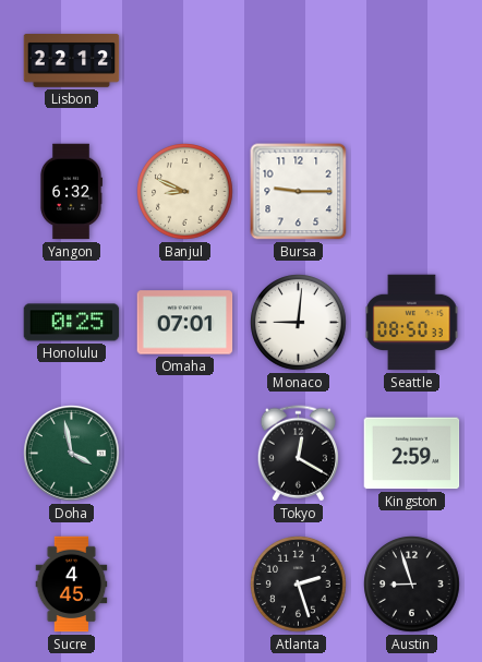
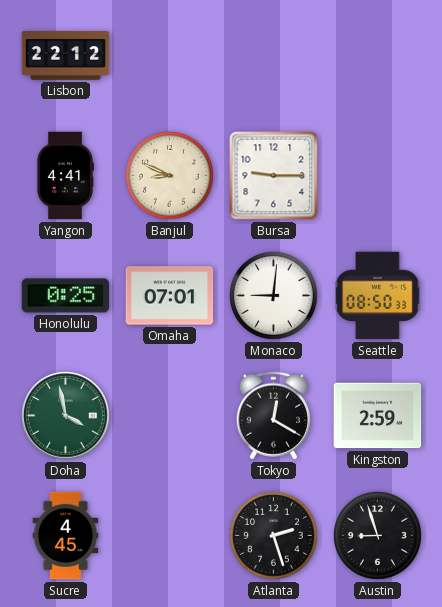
Yangon: 6:32 -> 4:41
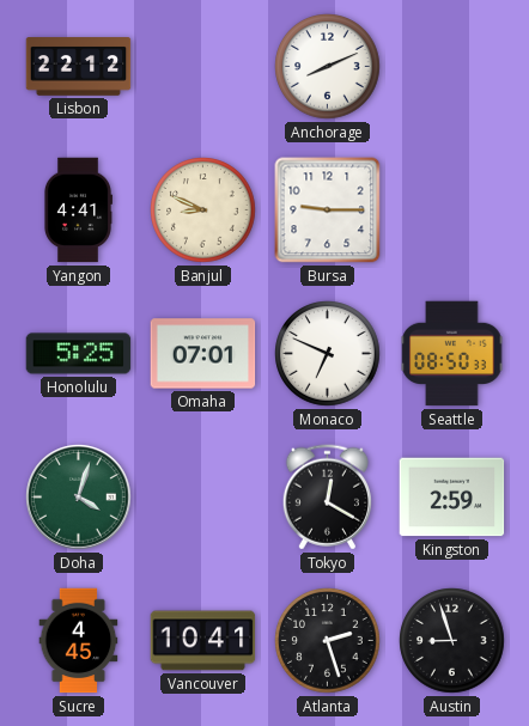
Anchorage: none -> 8:11
Honolulu: 0:25 -> 5:25
Monaco: 9:01 -> 6:49
Doha: 3:58 -> 4:03
Vancouver: none -> 10:41
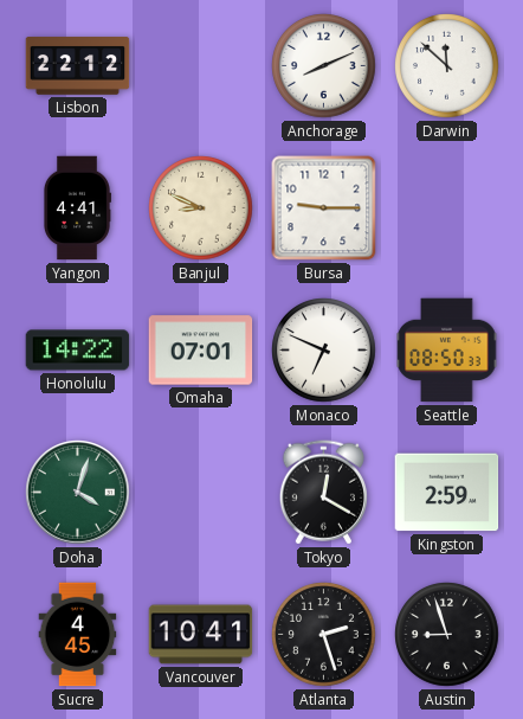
Darwin: none -> 11:52
Honolulu: 5:25 -> 14:22
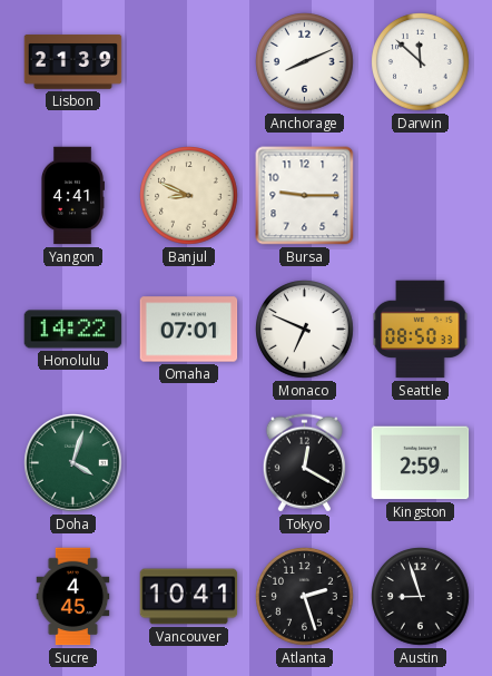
Lisbon: 22:12 -> 21:39
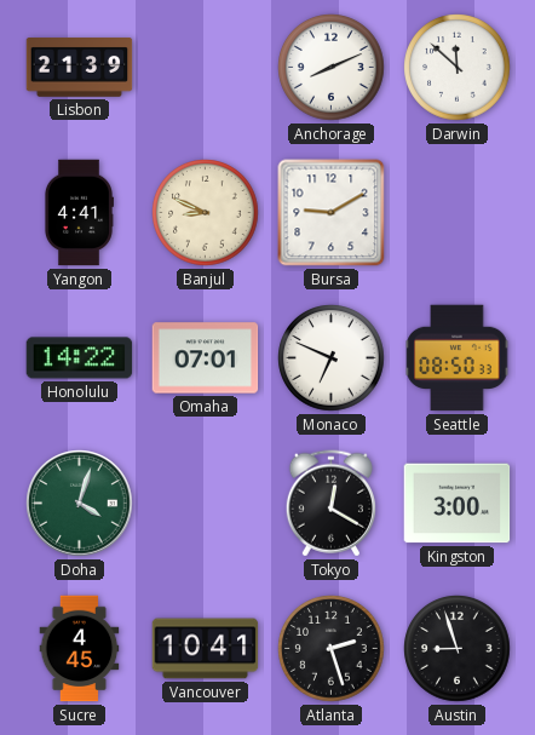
Bursa: 9:15 -> 9:10
Kingston: 2:59 -> 3:00
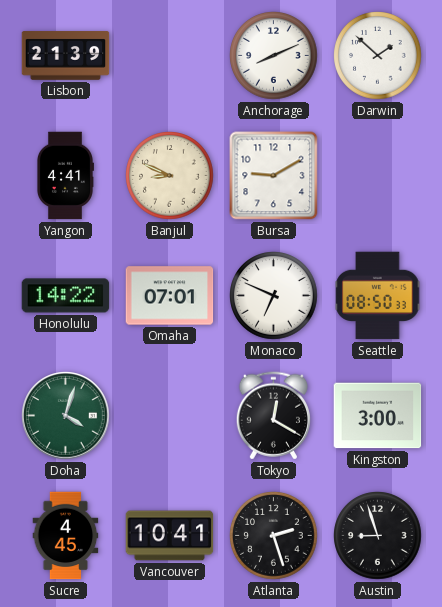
Darwin: 11:52 -> 1:52
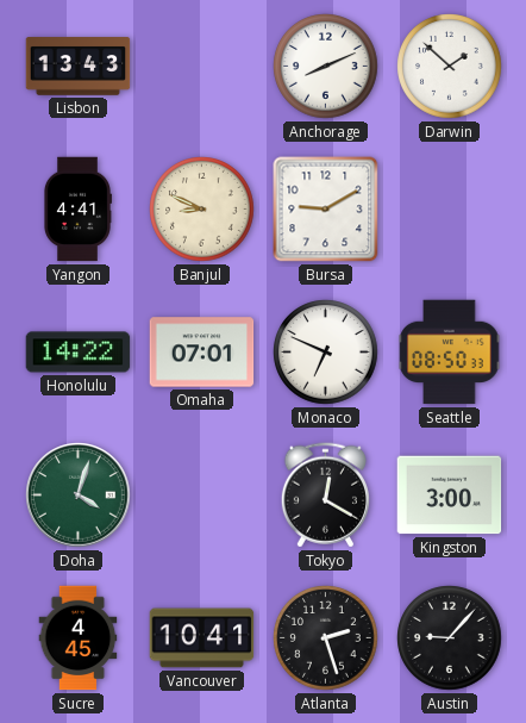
Lisbon: 21:39 -> 13:43
Austin: 8:57 -> 9:07
